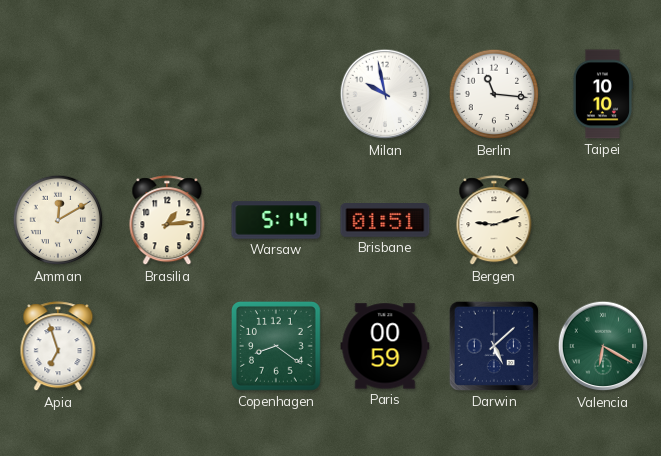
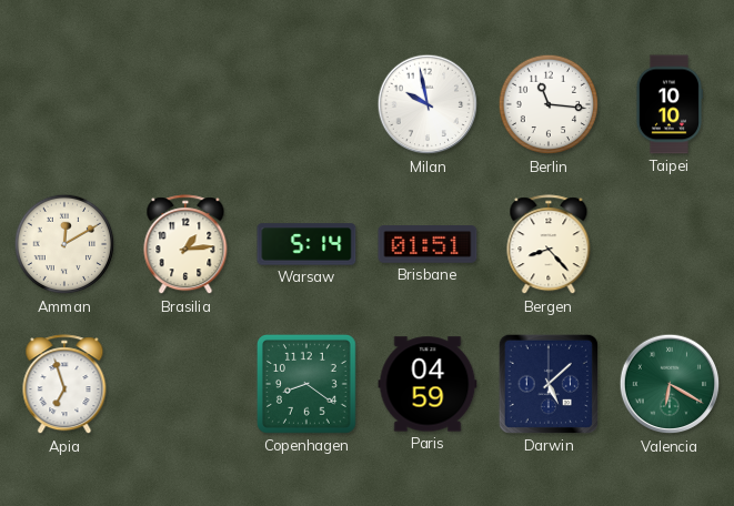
Bergen: 9:12 -> 8:23
Paris: 00:59 -> 04:59
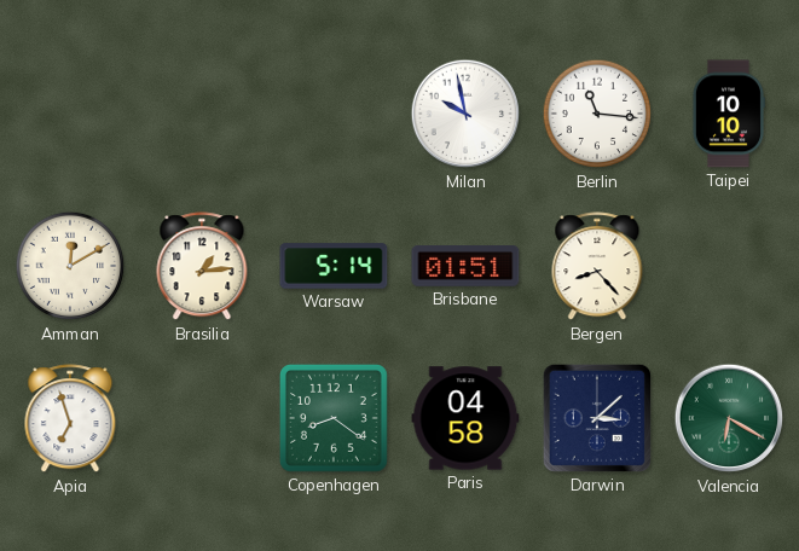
Paris: 04:59 -> 04:58
Darwin: 5:08 -> 3:08
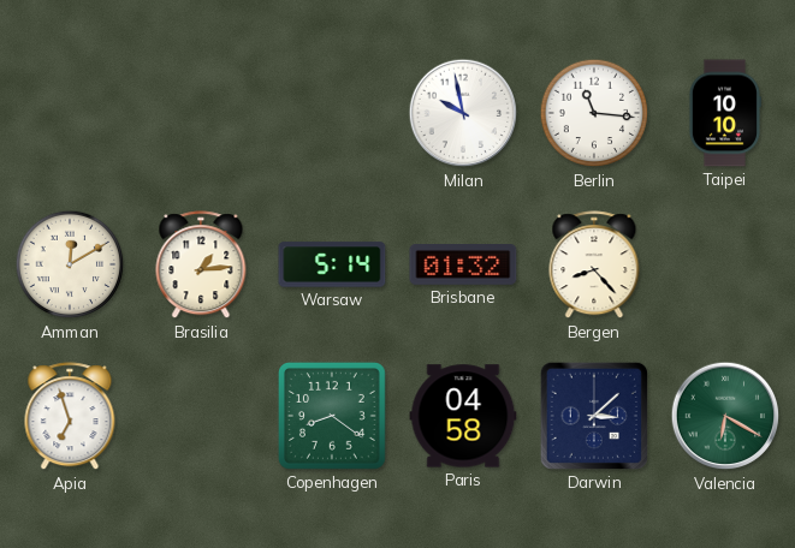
Brisbane: 01:51 -> 01:32
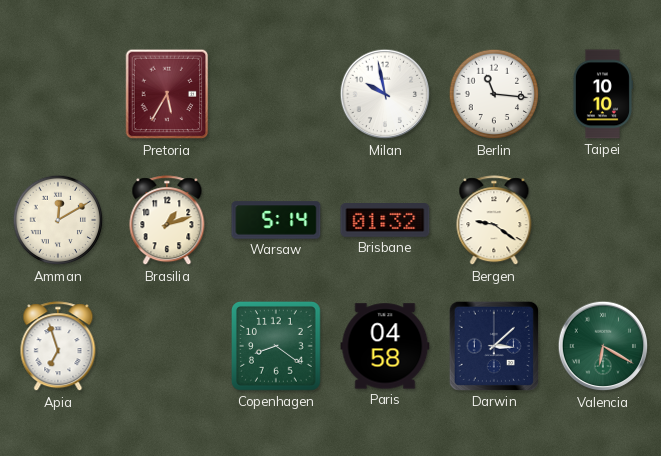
Pretoria: none -> 5:35
Brasilia: 1:14 -> 1:12
Bergen: 8:23 -> 9:21
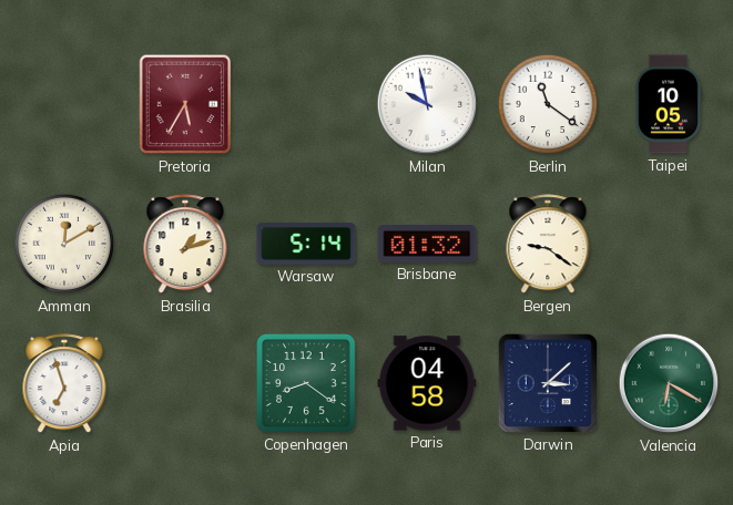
Berlin: 11:16 -> 11:21
Taipei: 10:10 -> 10:05
